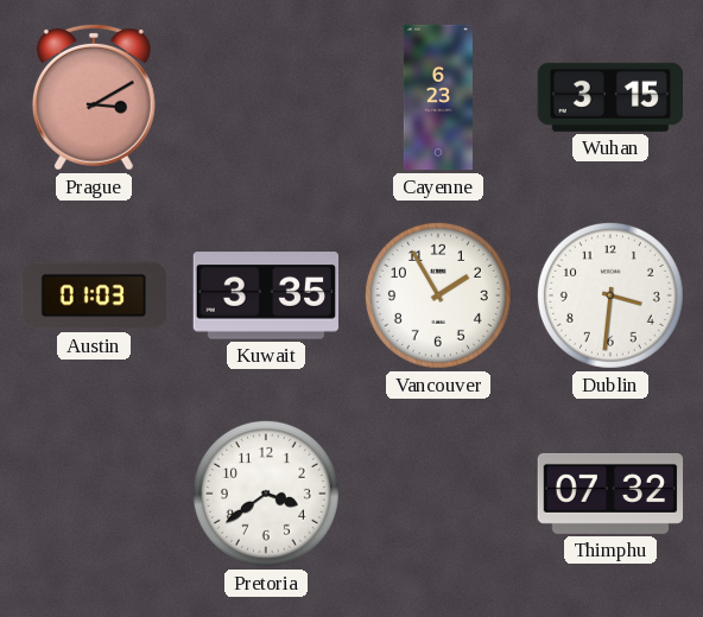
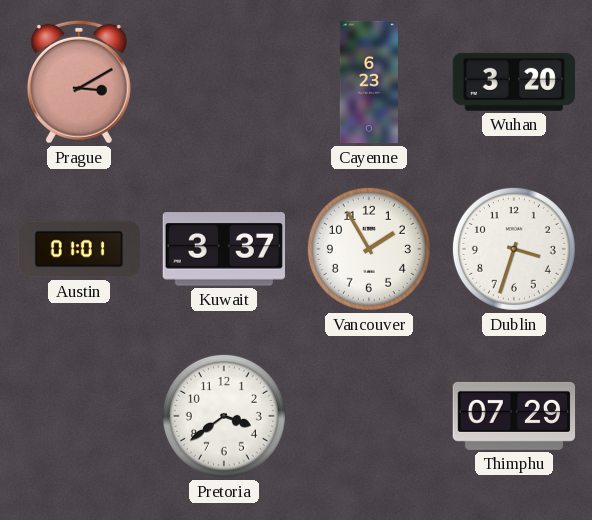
Wuhan: 3:15 -> 3:20
Austin: 01:03 -> 01:01
Kuwait: 3:35 -> 3:37
Dublin: 3:31 -> 3:33
Thimphu: 07:32 -> 07:29
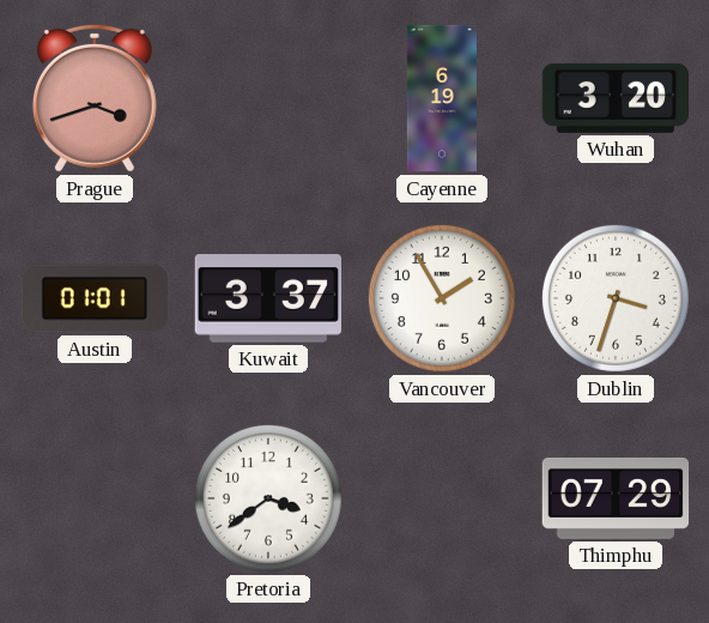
Prague: 3:10 -> 3:42
Cayenne: 6:23 -> 6:19
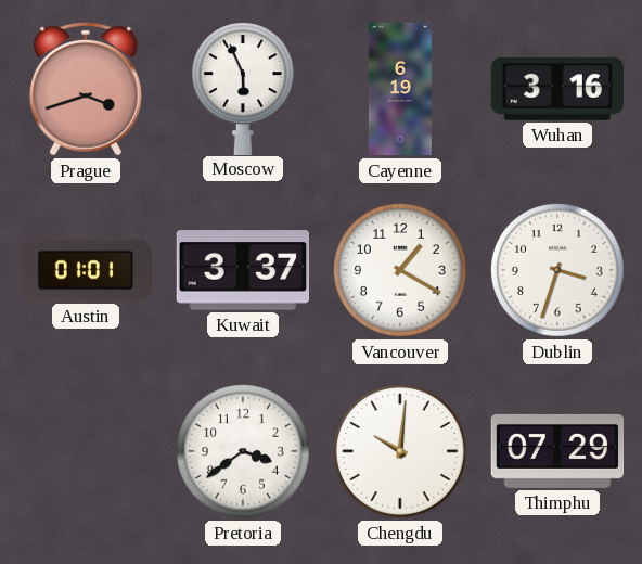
Moscow: none -> 5:56
Wuhan: 3:20 -> 3:16
Vancouver: 1:55 -> 1:20
Chengdu: none -> 10:01
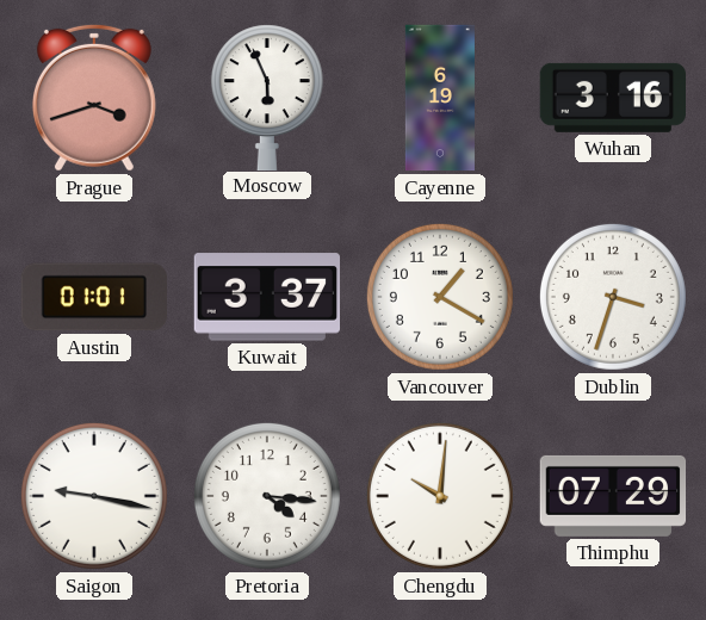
Saigon: none -> 9:17
Pretoria: 3:39 -> 4:16
